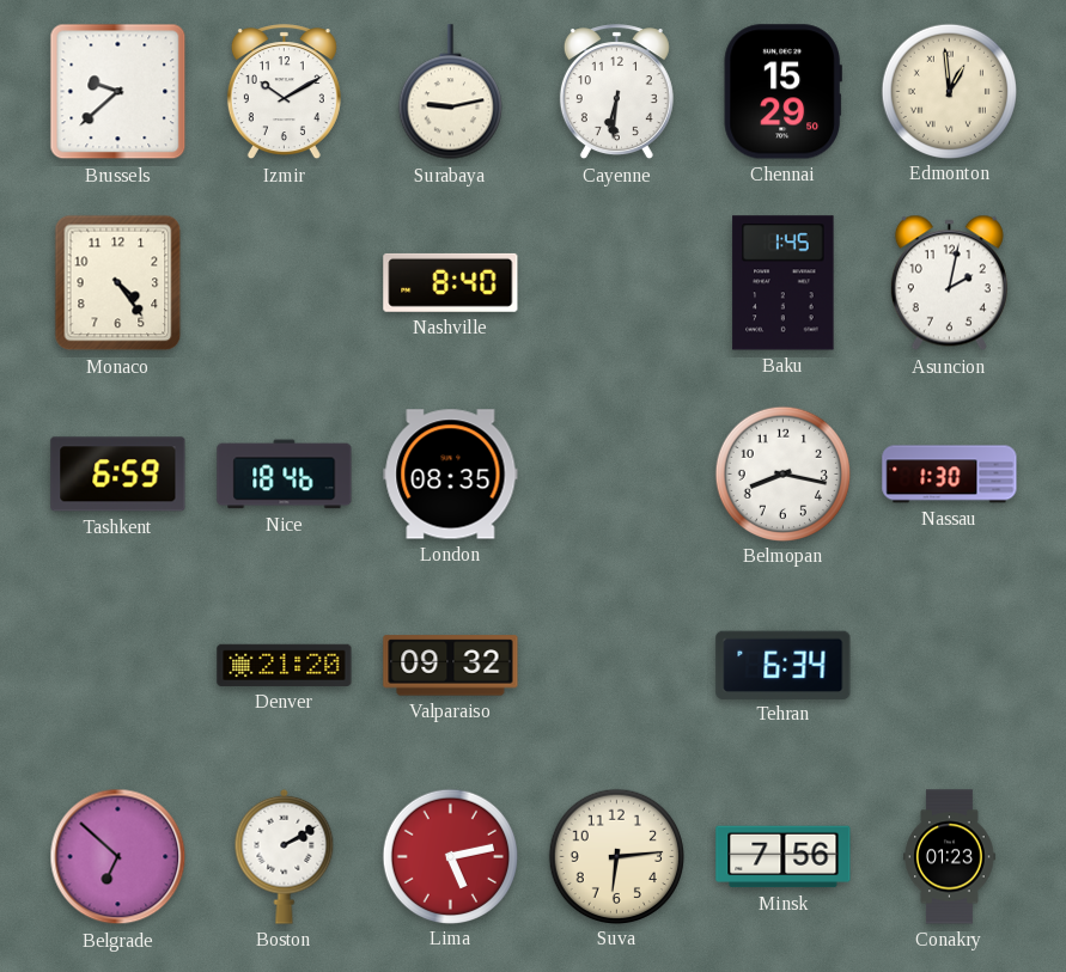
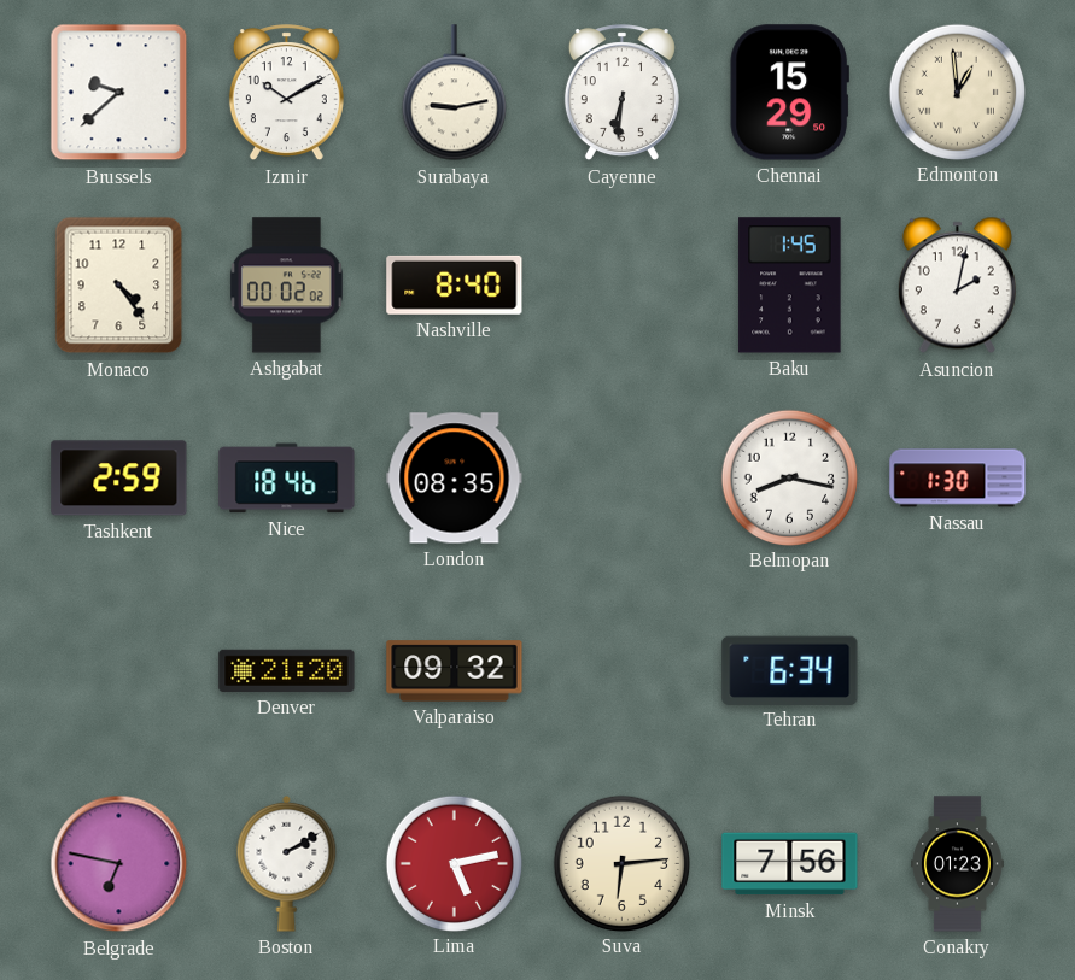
Ashgabat: none -> 00:02
Tashkent: 6:59 -> 2:59
Belgrade: 6:52 -> 6:47
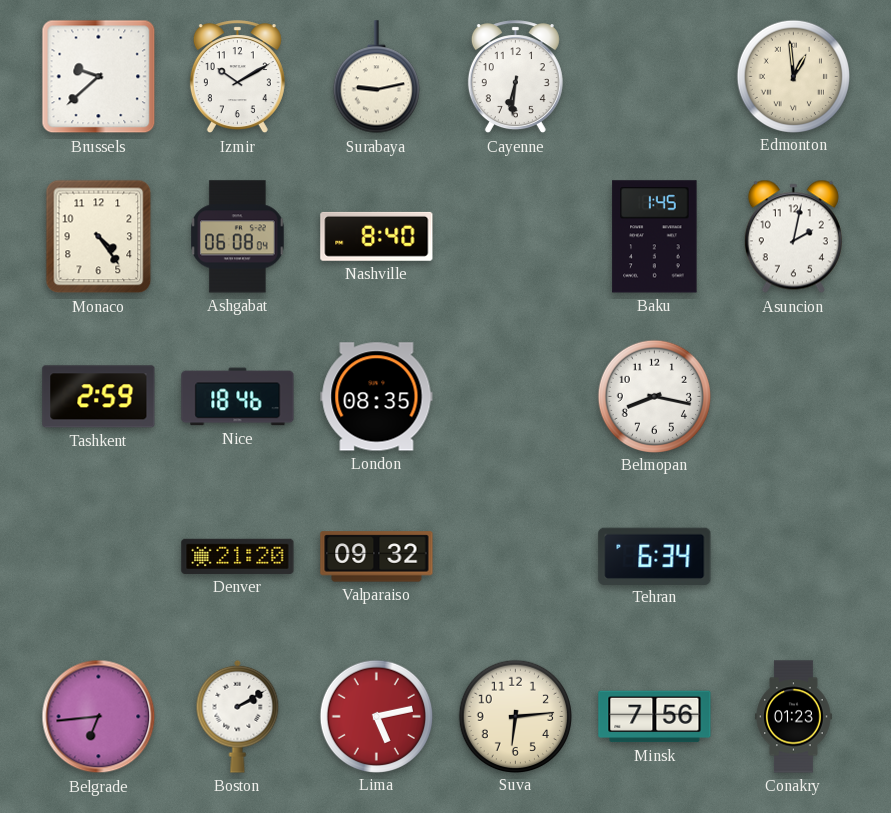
Chennai: 15:29 -> none
Ashgabat: 00:02 -> 06:08
Nassau: 1:30 -> none
Belgrade: 6:47 -> 6:44
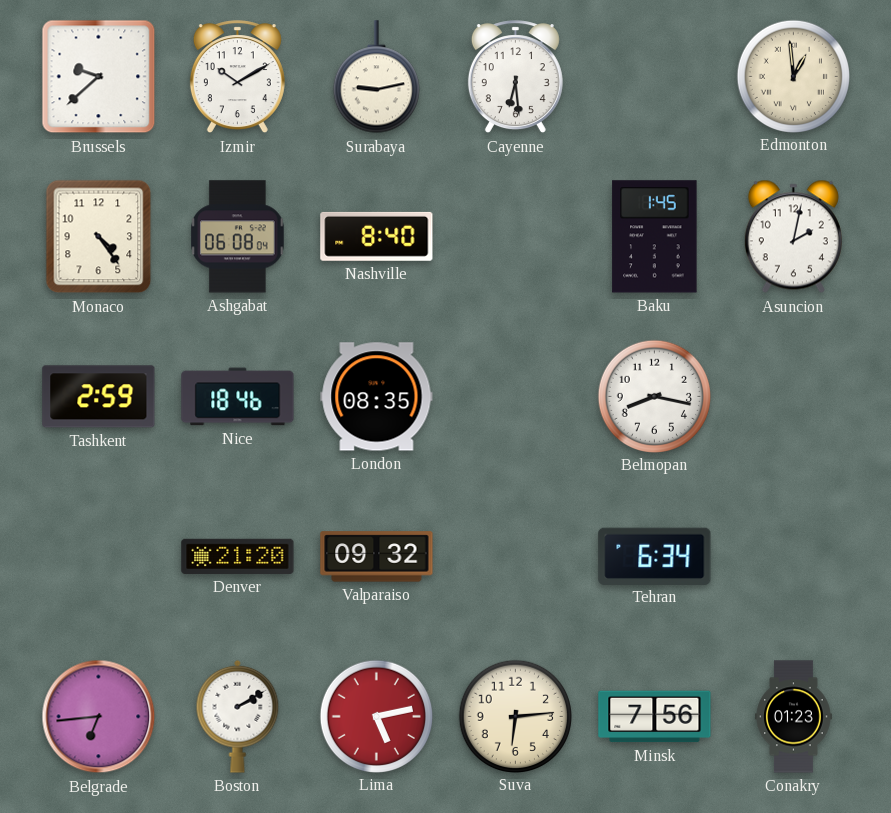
Cayenne: 6:31 -> 6:29
